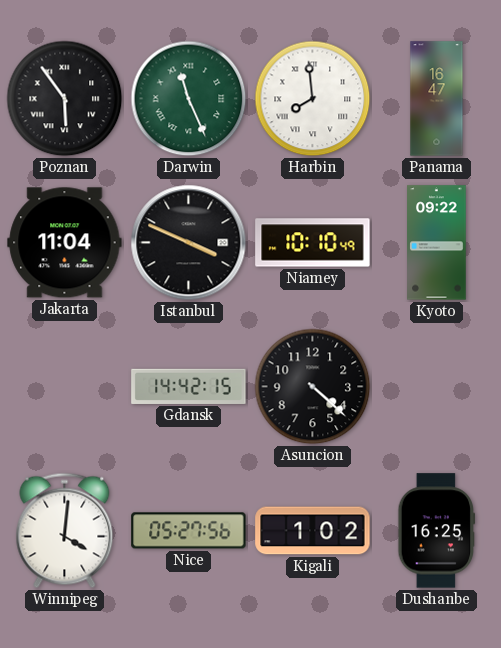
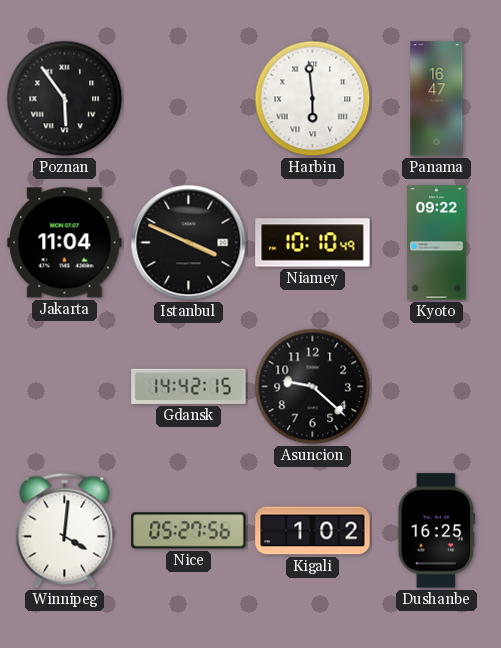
Darwin: 11:26 -> none
Harbin: 7:59 -> 5:59
Asuncion: 4:22 -> 9:22
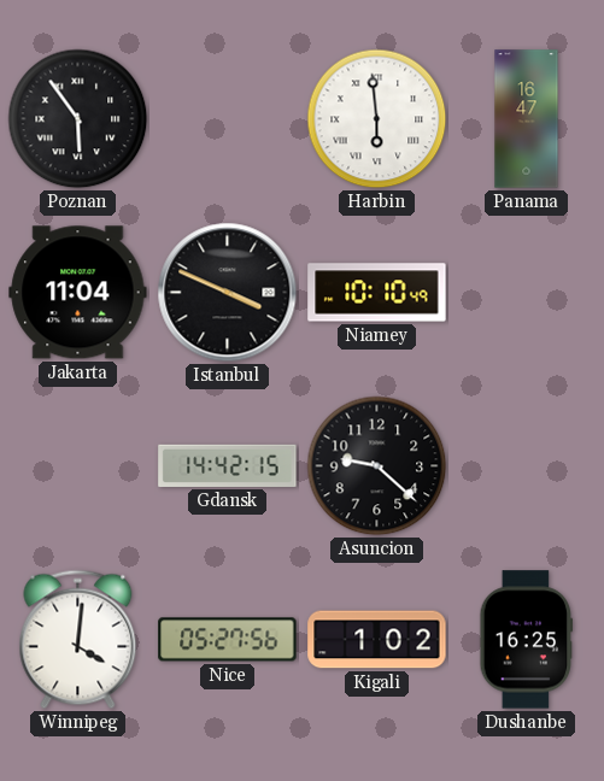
Kyoto: 09:22 -> none
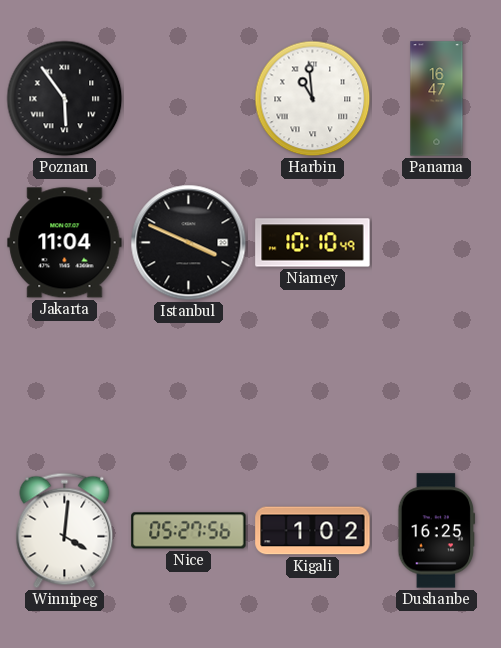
Harbin: 5:59 -> 10:59
Gdansk: 14:42 -> none
Asuncion: 9:22 -> none
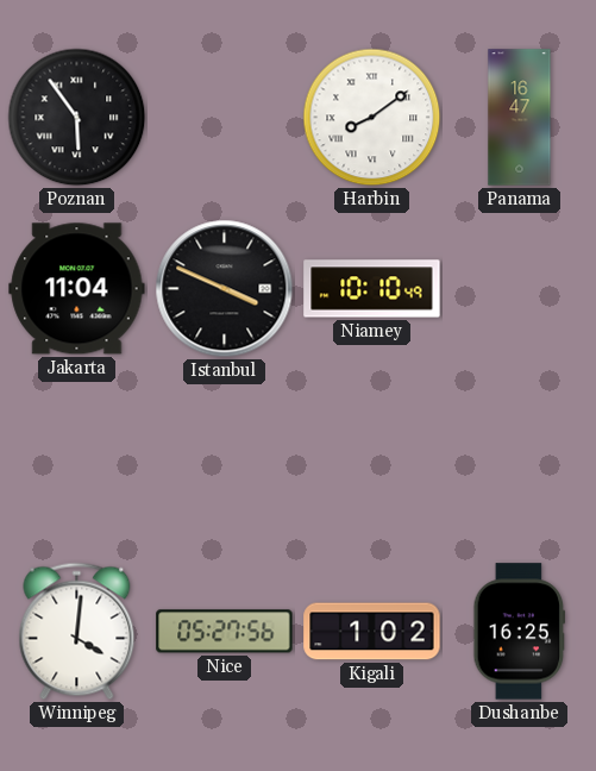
Harbin: 10:59 -> 8:09
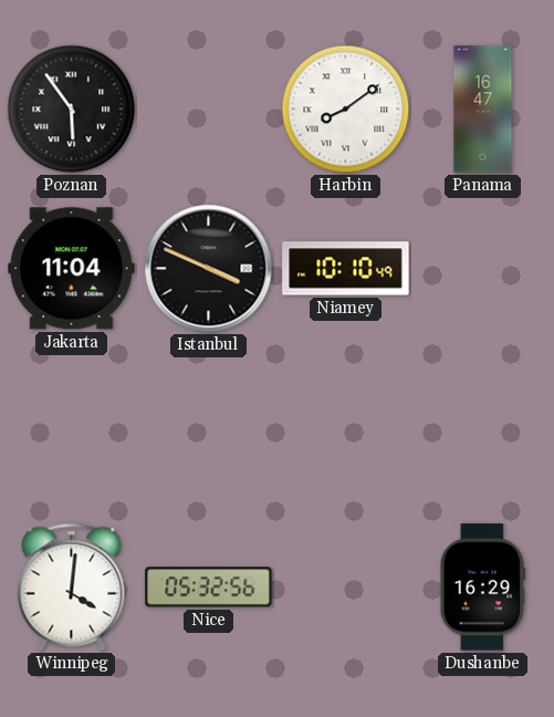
Nice: 05:27 -> 05:32
Kigali: 1:02 -> none
Dushanbe: 16:25 -> 16:29
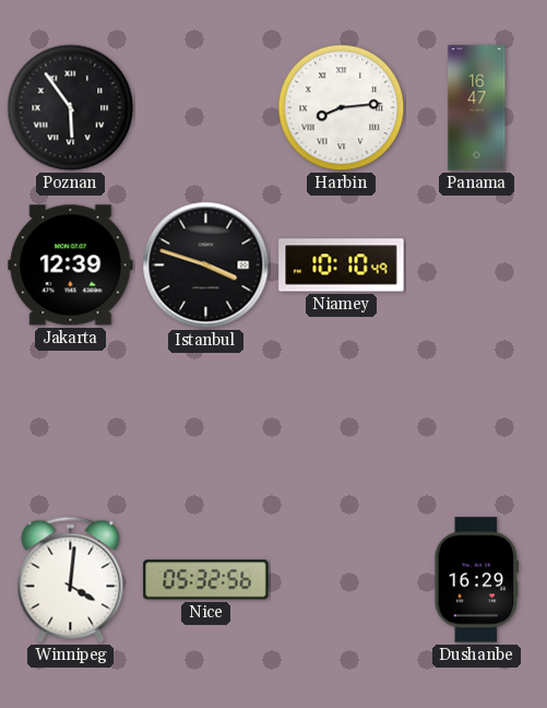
Harbin: 8:09 -> 8:14
Jakarta: 11:04 -> 12:39
Istanbul: 3:49 -> 3:48
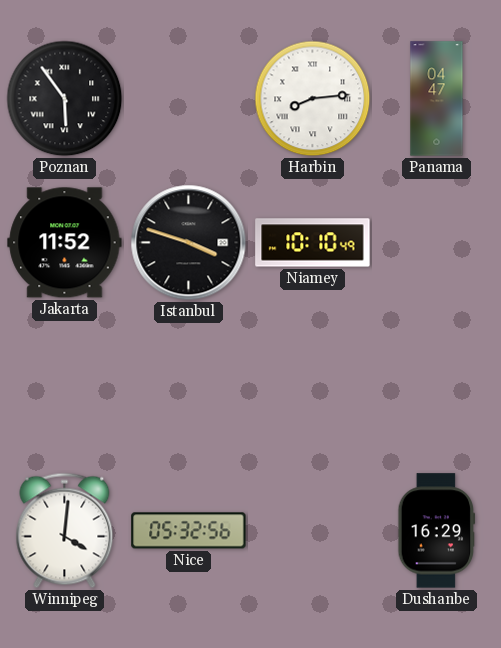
Panama: 16:47 -> 04:47
Jakarta: 12:39 -> 11:52
